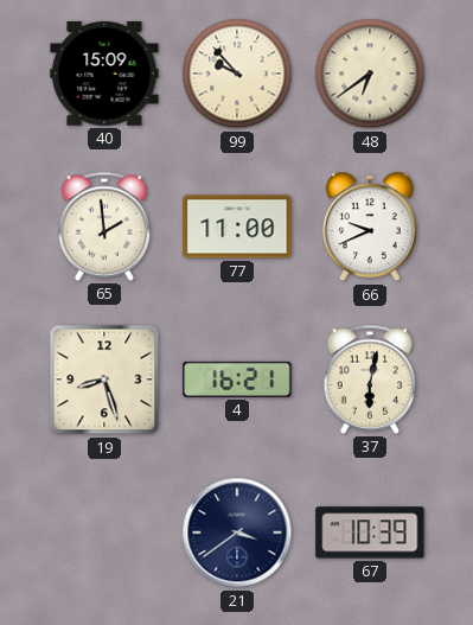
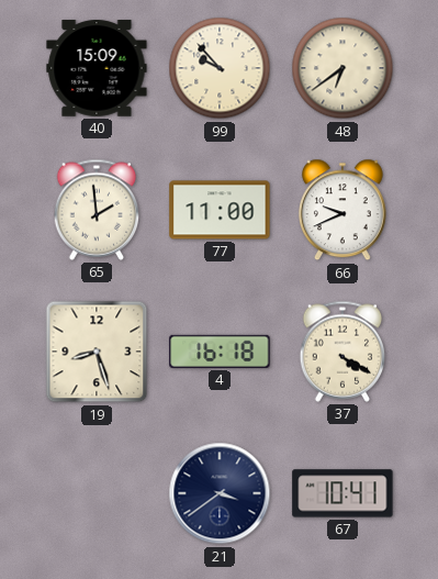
4: 16:21 -> 16:18
37: 6:02 -> 4:20
67: 10:39 -> 10:41
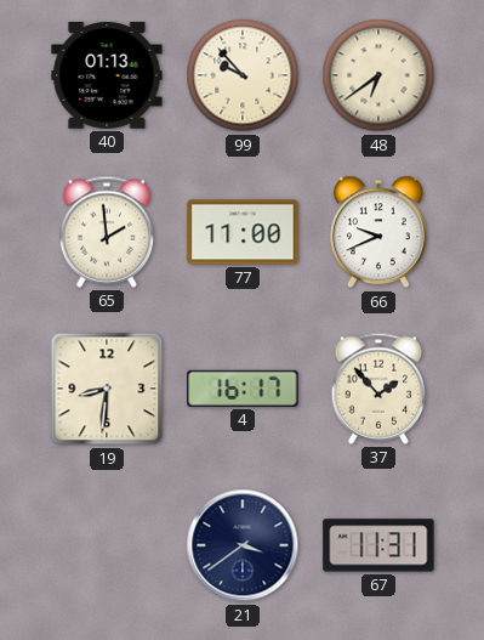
40: 15:09 -> 01:13
19: 8:27 -> 8:31
4: 16:18 -> 16:17
37: 4:20 -> 1:53
67: 10:41 -> 11:31
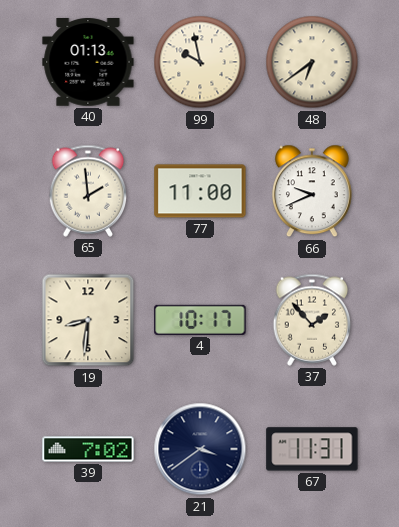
99: 9:53 -> 9:58
4: 16:17 -> 10:17
39: none -> 7:02
